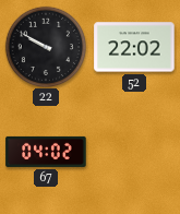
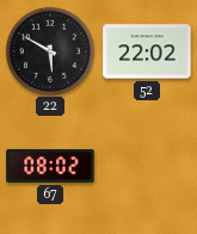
22: 9:50 -> 5:50
67: 04:02 -> 08:02
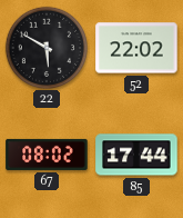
85: none -> 17:44
